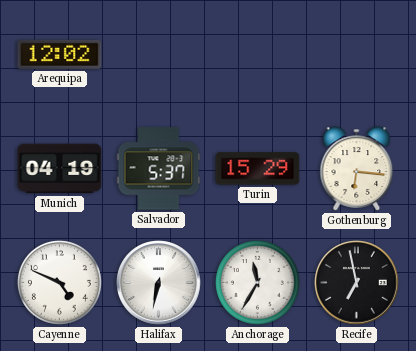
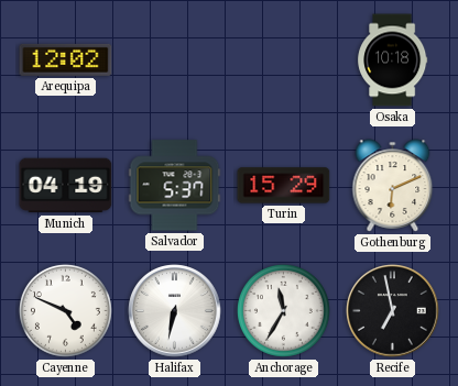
Osaka: none -> 10:18
Gothenburg: 6:16 -> 6:11
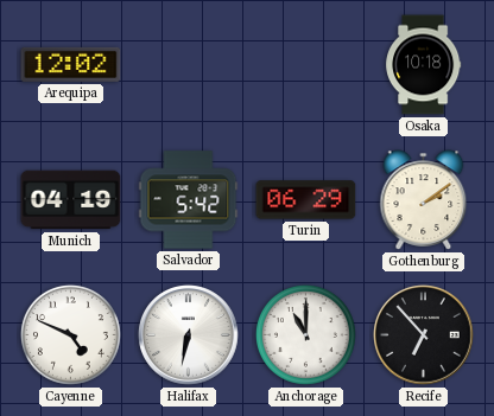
Salvador: 5:37 -> 5:42
Turin: 15:29 -> 06:29
Gothenburg: 6:11 -> 2:09
Anchorage: 11:35 -> 11:00
Recife: 6:58 -> 6:53
